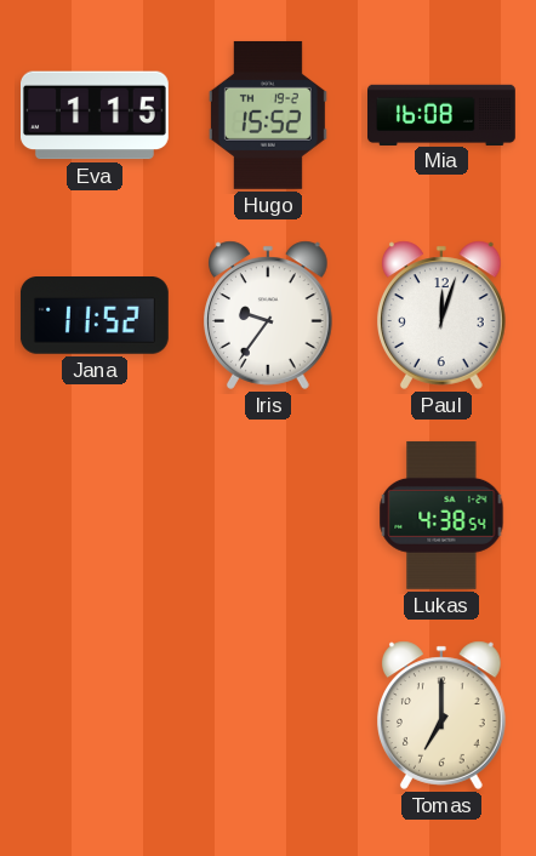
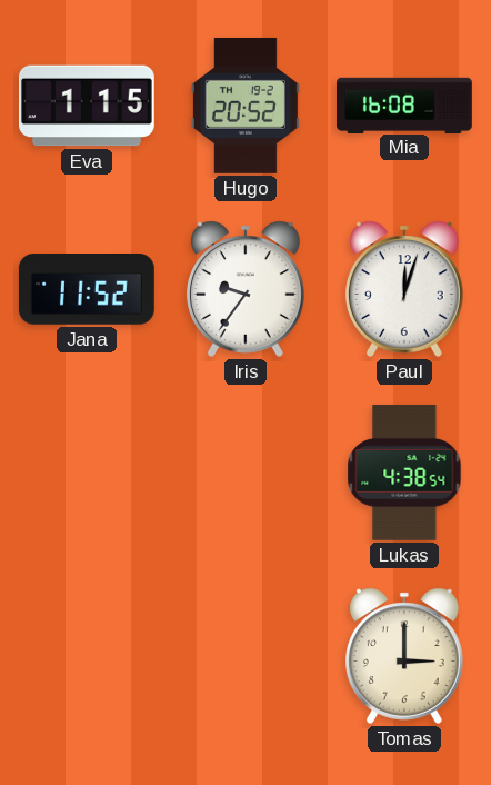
Hugo: 15:52 -> 20:52
Tomas: 7:00 -> 3:00
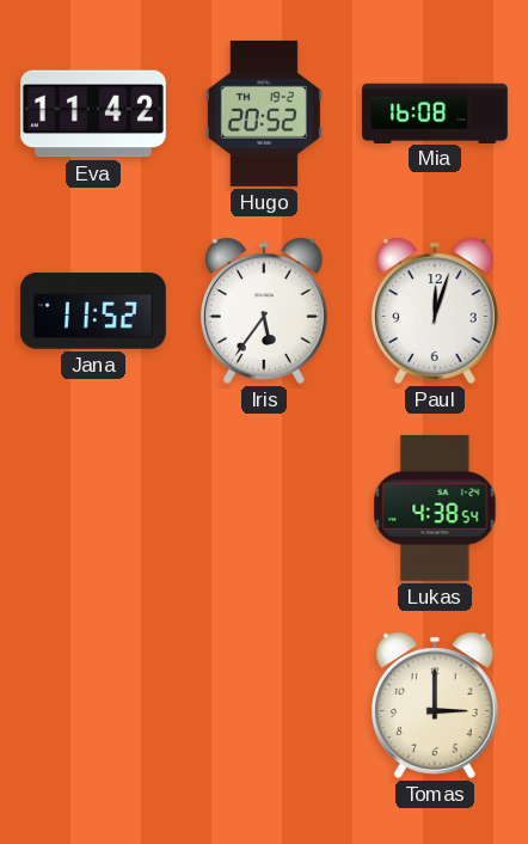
Eva: 1:15 -> 11:42
Iris: 9:36 -> 5:36
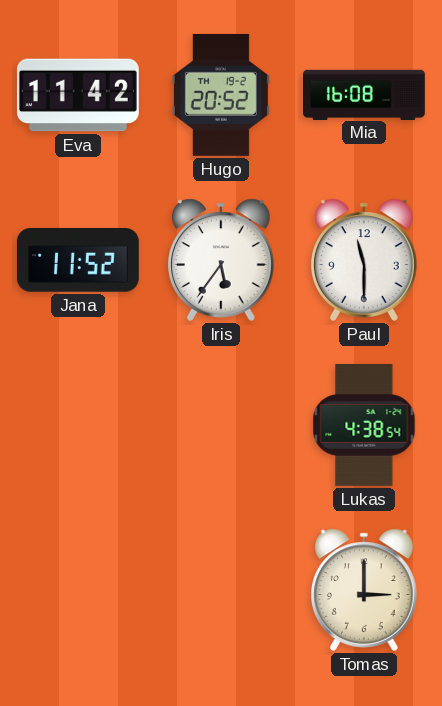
Paul: 12:03 -> 11:30
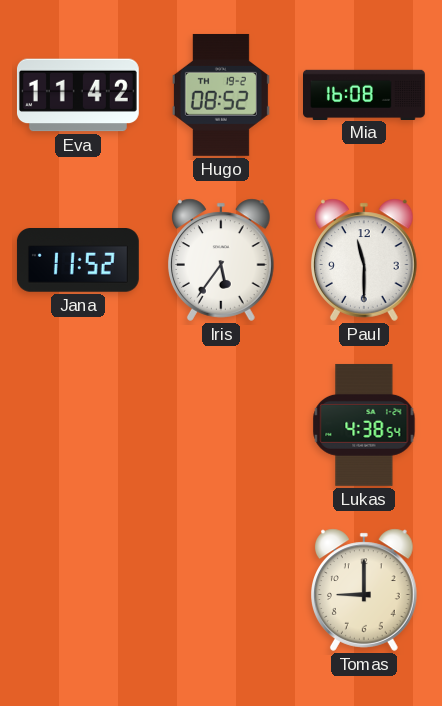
Hugo: 20:52 -> 08:52
Tomas: 3:00 -> 9:00
